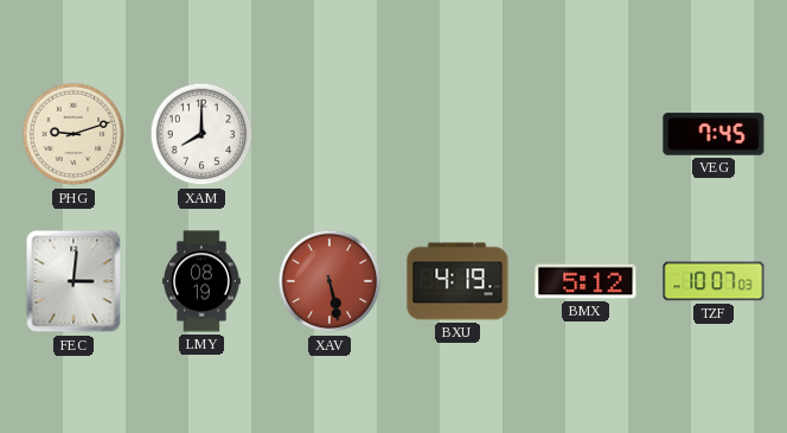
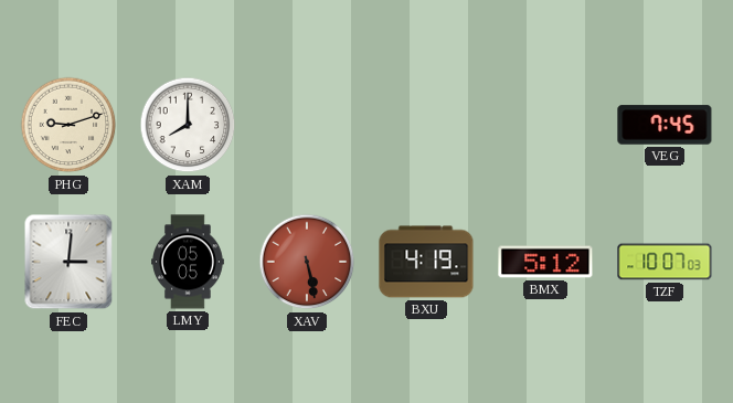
LMY: 08:19 -> 05:05
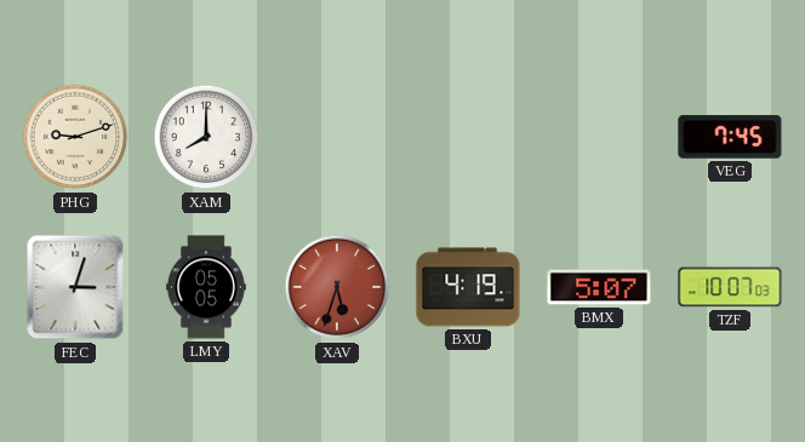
FEC: 3:01 -> 3:03
XAV: 5:28 -> 5:33
BMX: 5:12 -> 5:07
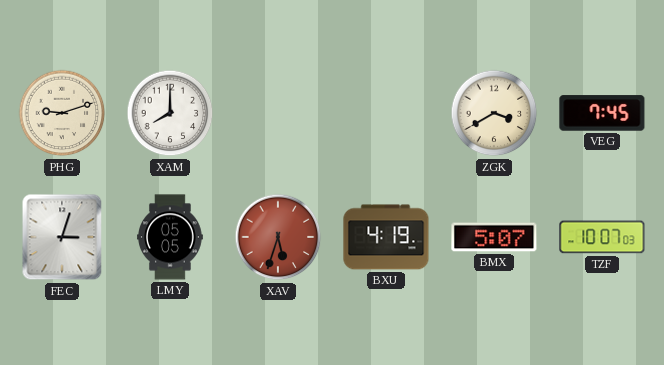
ZGK: none -> 3:40
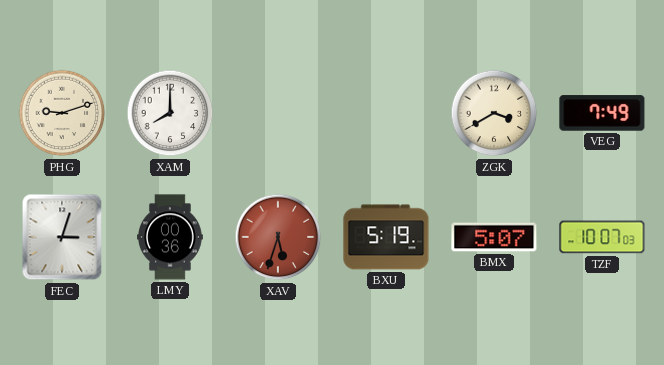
VEG: 7:45 -> 7:49
LMY: 05:05 -> 00:36
BXU: 4:19 -> 5:19
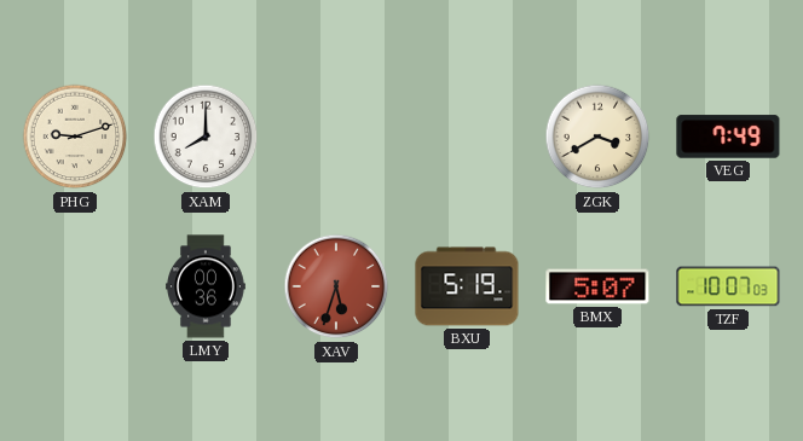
FEC: 3:03 -> none
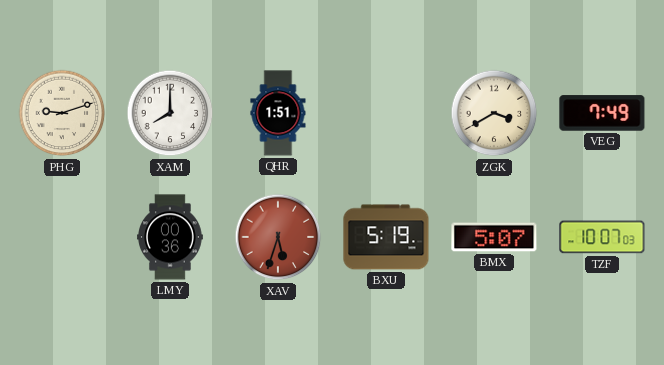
QHR: none -> 1:51
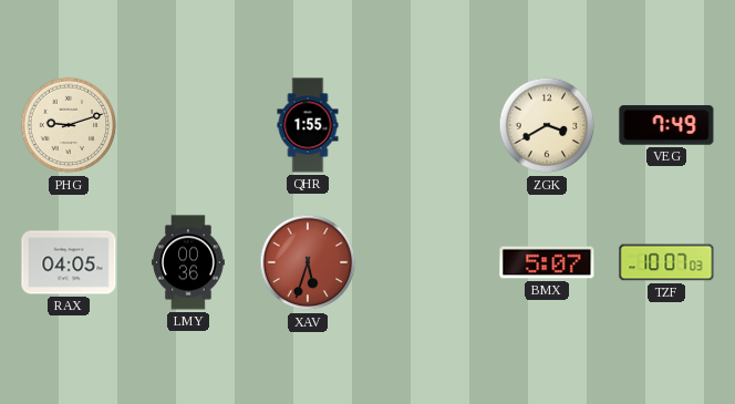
XAM: 8:00 -> none
QHR: 1:51 -> 1:55
RAX: none -> 04:05
BXU: 5:19 -> none
